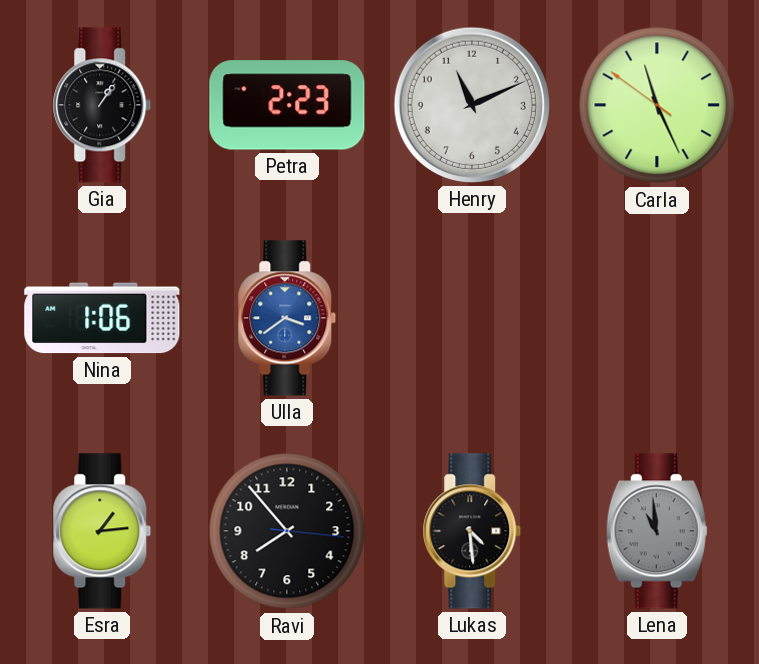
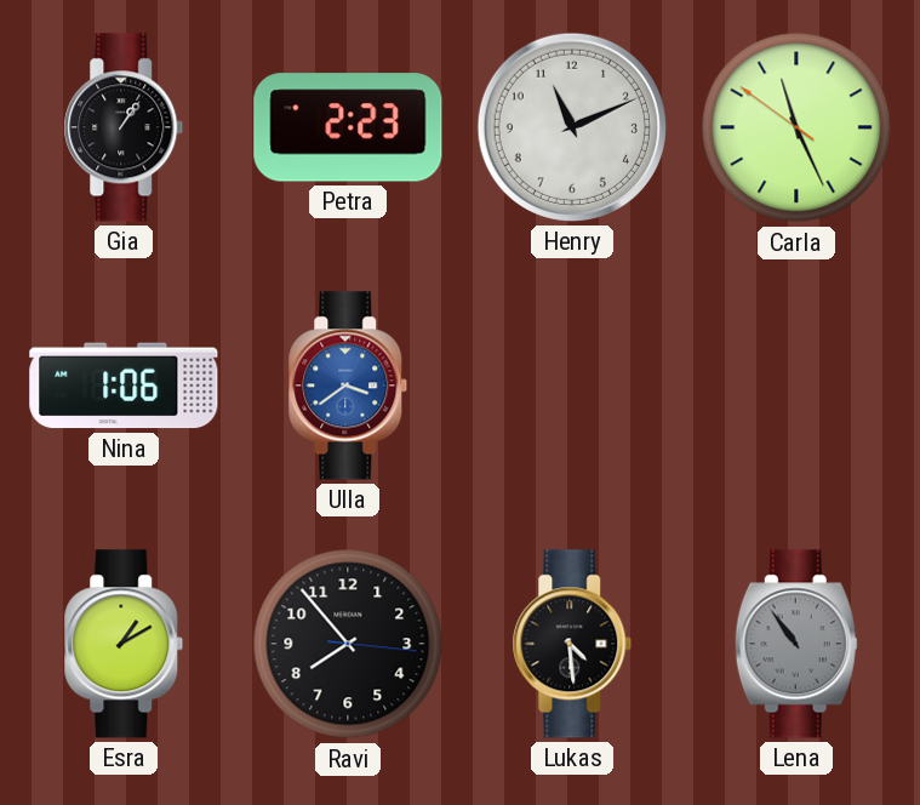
Esra: 1:14 -> 1:10
Lena: 10:59 -> 10:54
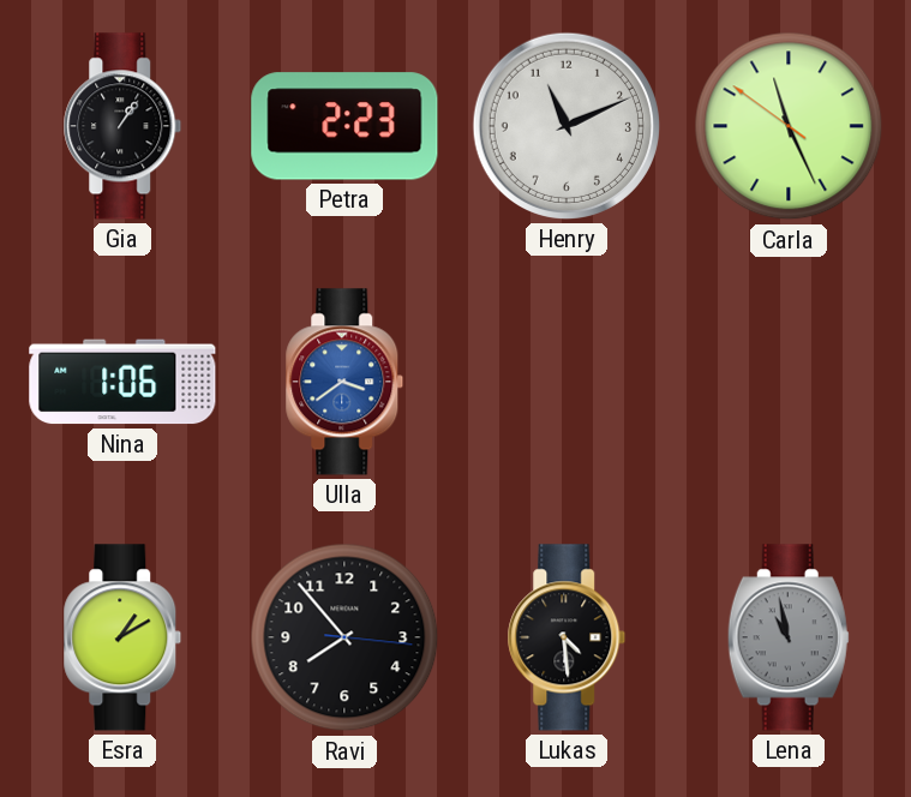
Lena: 10:54 -> 10:58
